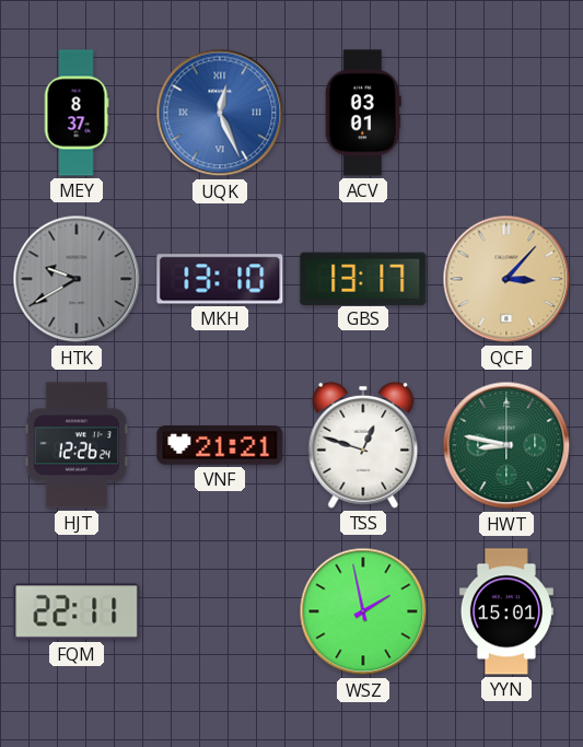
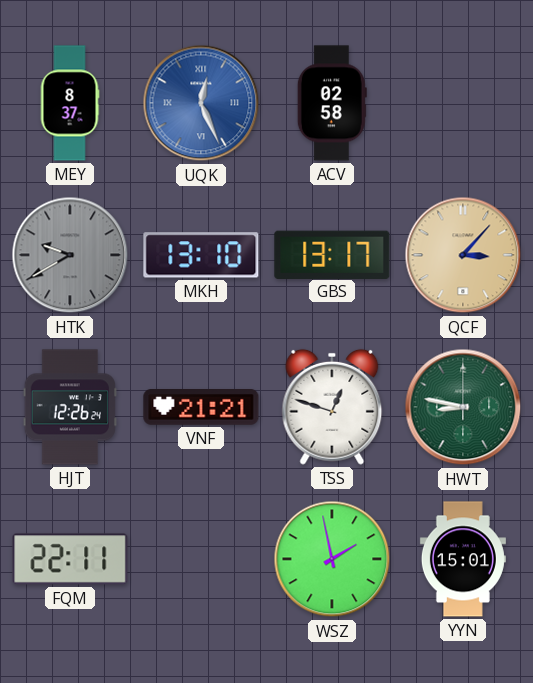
ACV: 03:01 -> 02:58
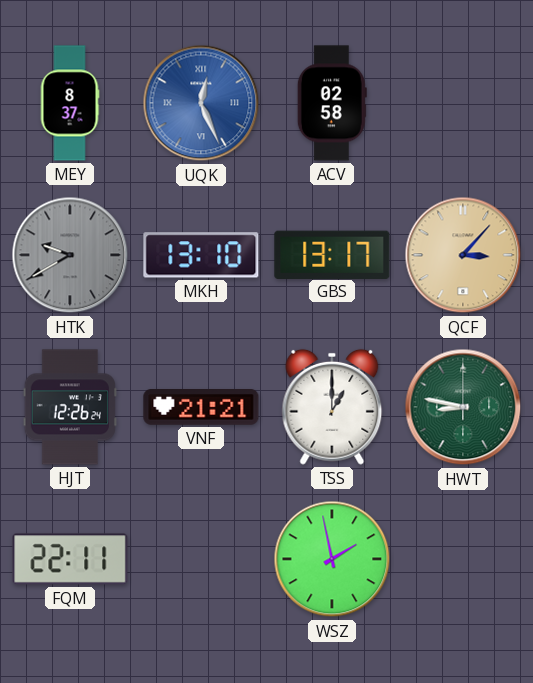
TSS: 12:48 -> 1:00
YYN: 15:01 -> none
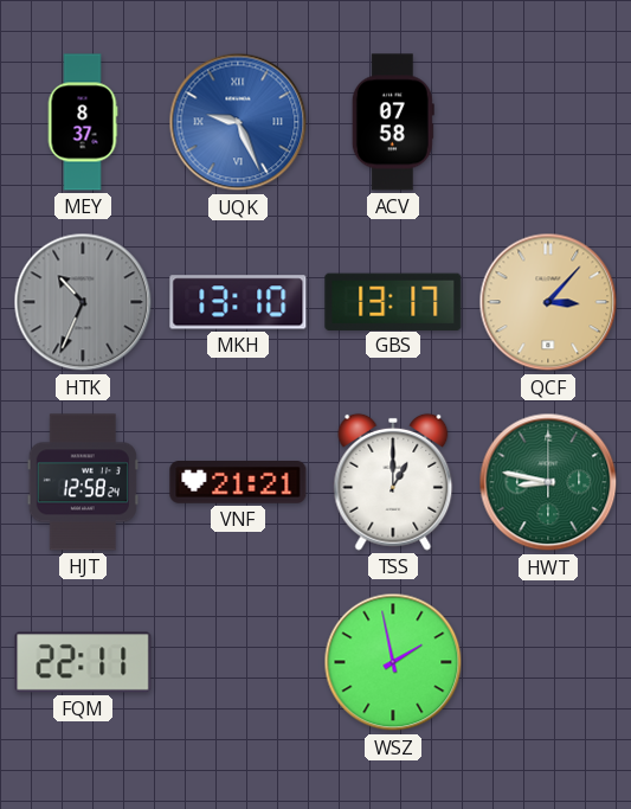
UQK: 12:26 -> 9:26
ACV: 02:58 -> 07:58
HTK: 9:40 -> 10:34
HJT: 12:26 -> 12:58
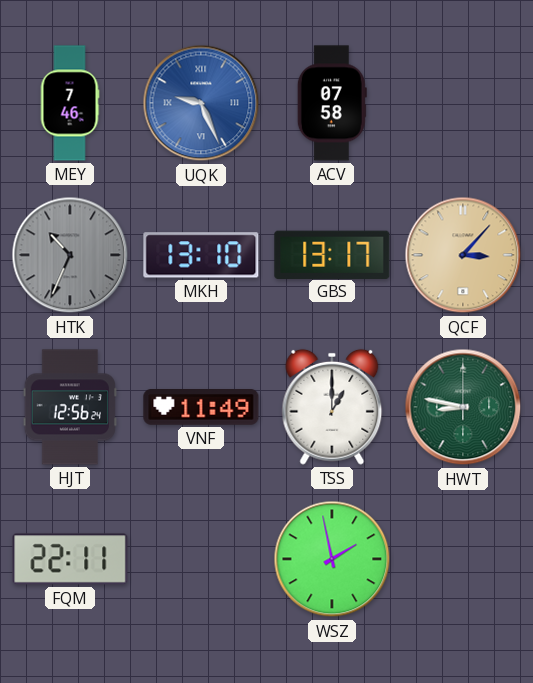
MEY: 8:37 -> 7:46
HJT: 12:58 -> 12:56
VNF: 21:21 -> 11:49
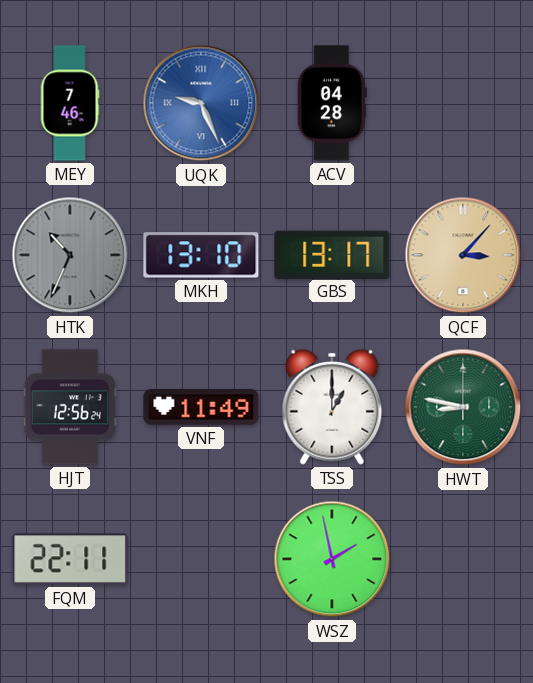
ACV: 07:58 -> 04:28
